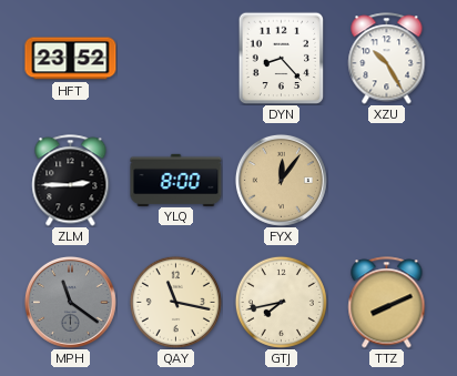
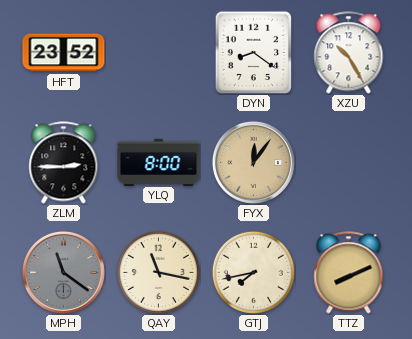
DYN: 8:23 -> 8:21
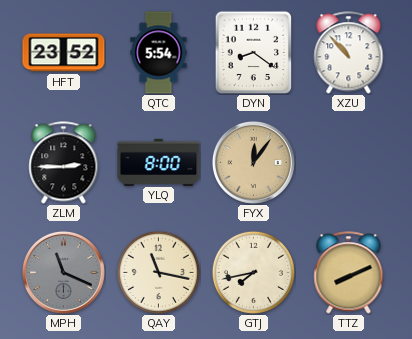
QTC: none -> 5:54
XZU: 10:25 -> 10:53
MPH: 11:21 -> 11:19
